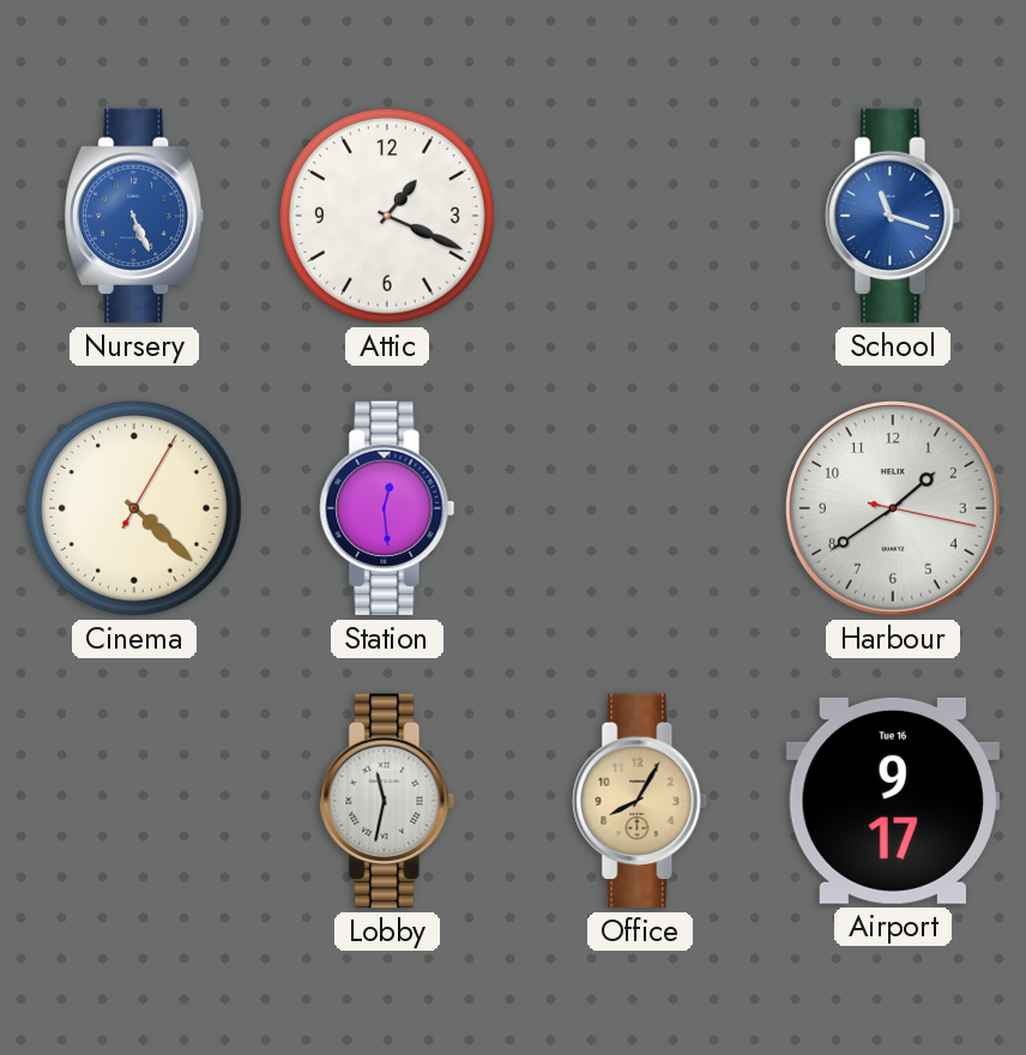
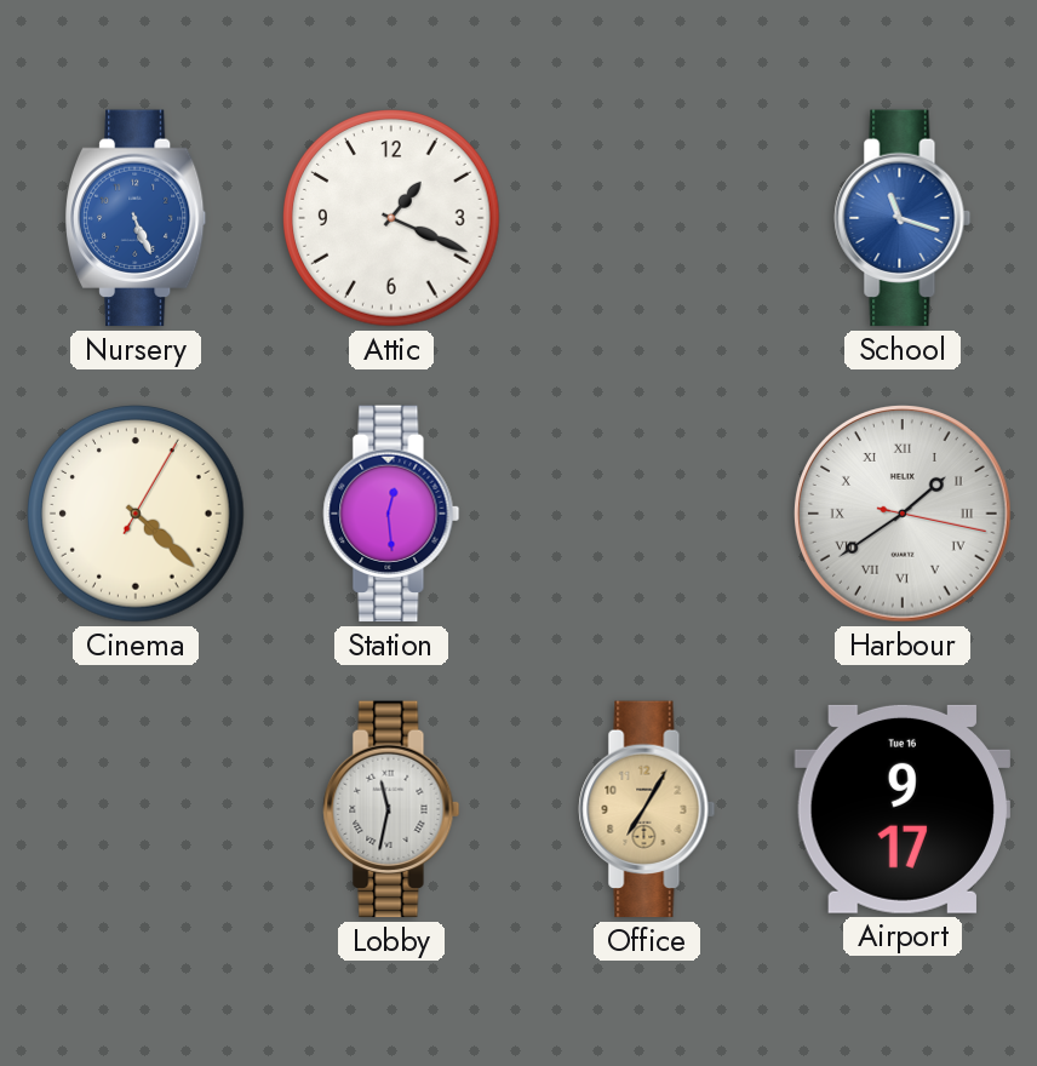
Harbour numerals: Arabic -> Roman
Office: 8:05 -> 7:05
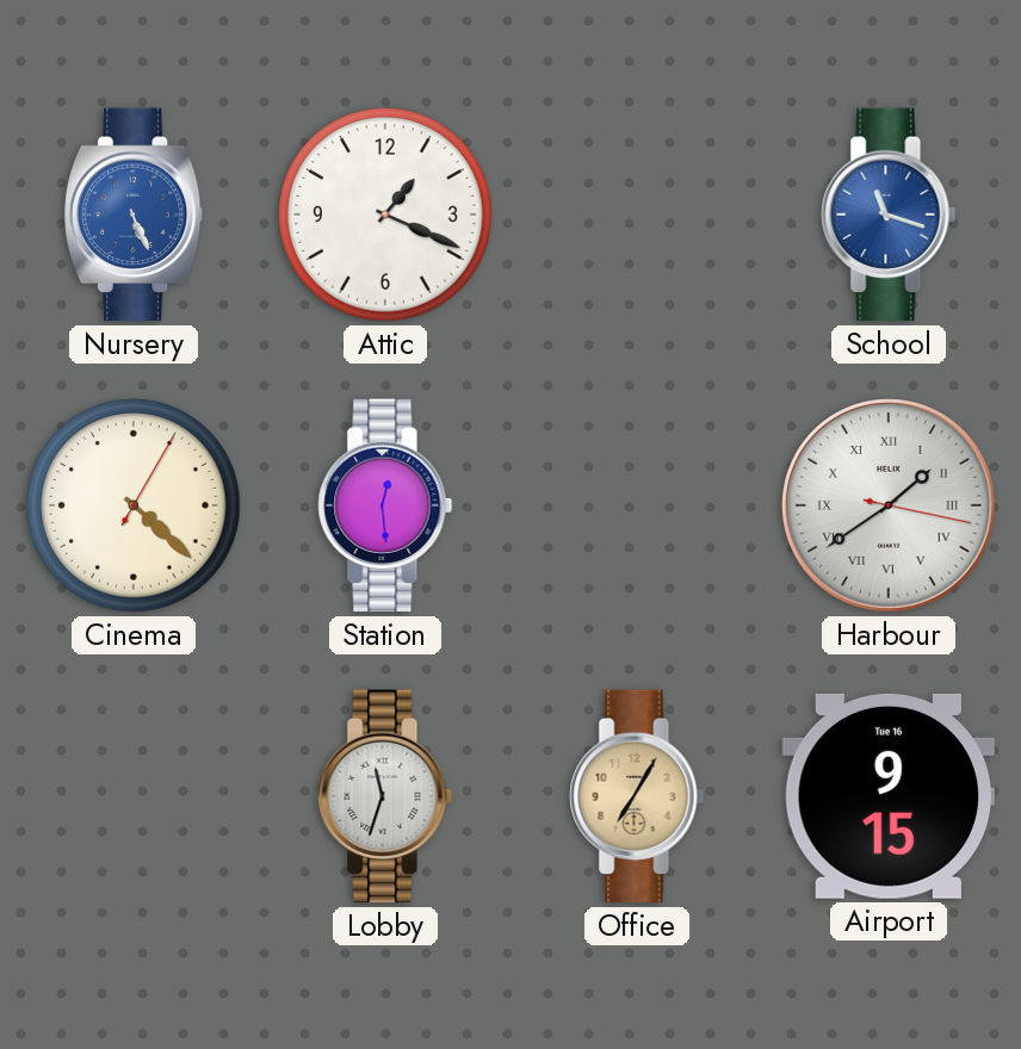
Lobby: 11:32 -> 11:33
Airport: 9:17 -> 9:15
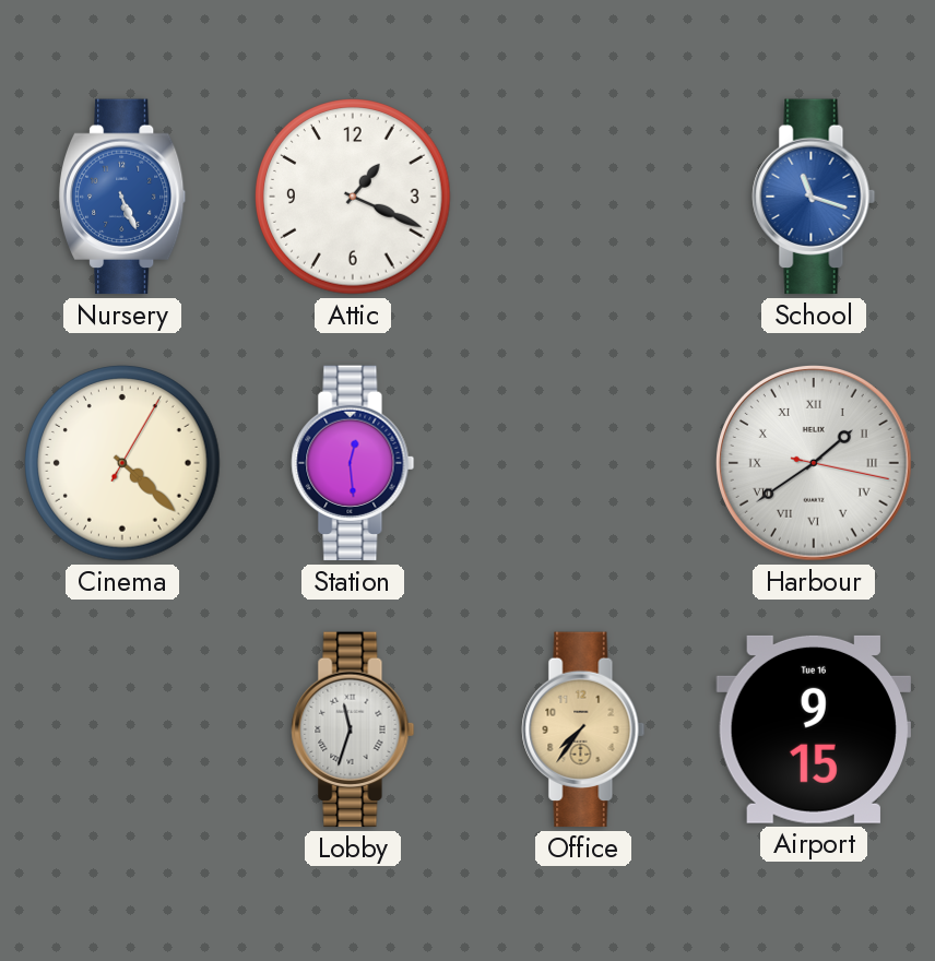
Office: 7:05 -> 7:36
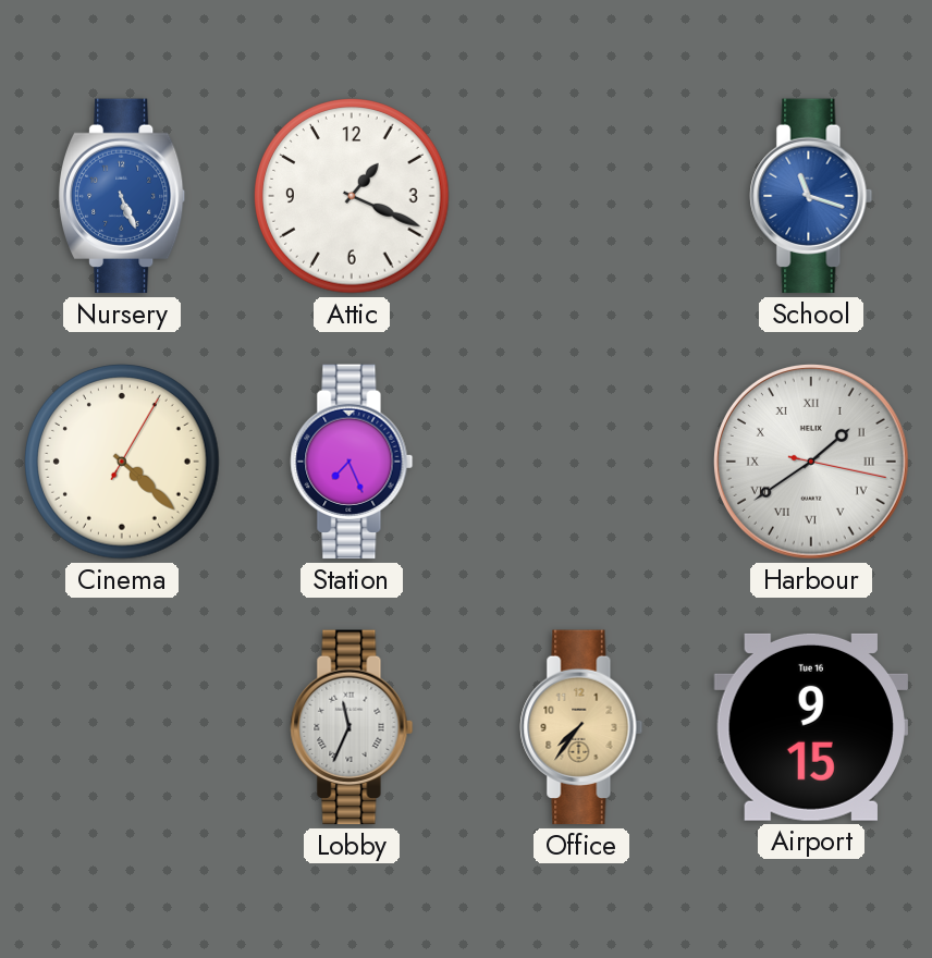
Station: 12:29 -> 7:26
Lobby: 11:33 -> 11:34
